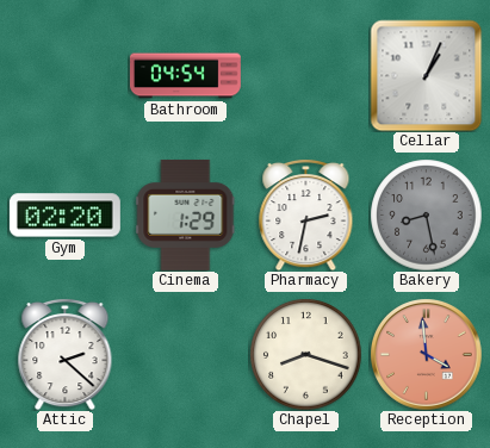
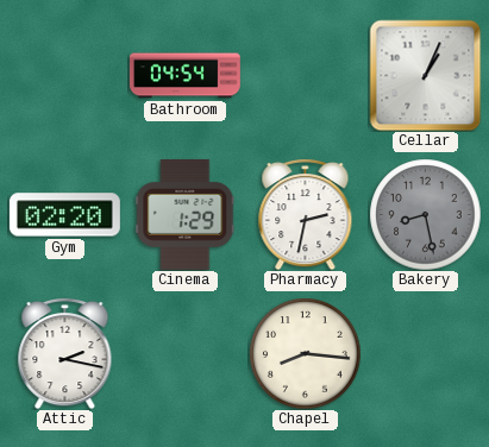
Attic: 2:22 -> 2:17
Chapel: 8:18 -> 8:16
Reception: 3:59 -> none
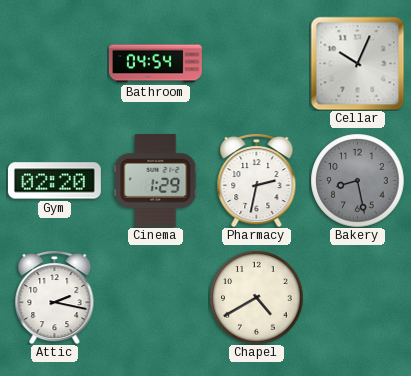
Cellar: 1:04 -> 10:04
Chapel: 8:16 -> 4:40
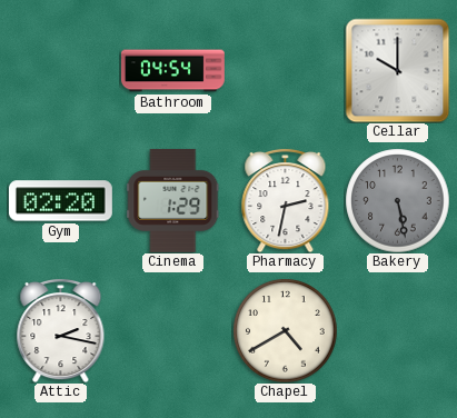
Cellar: 10:04 -> 10:00
Bakery: 8:28 -> 5:28
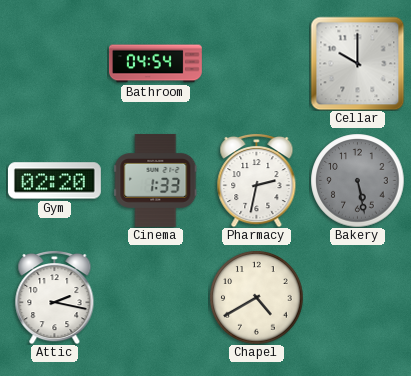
Cinema: 1:29 -> 1:33
